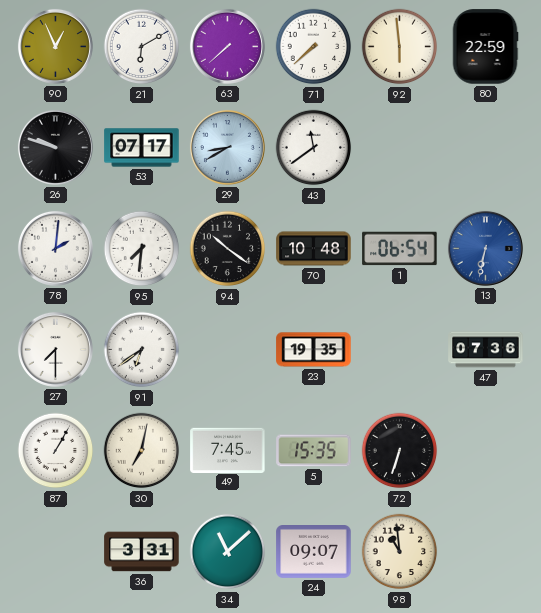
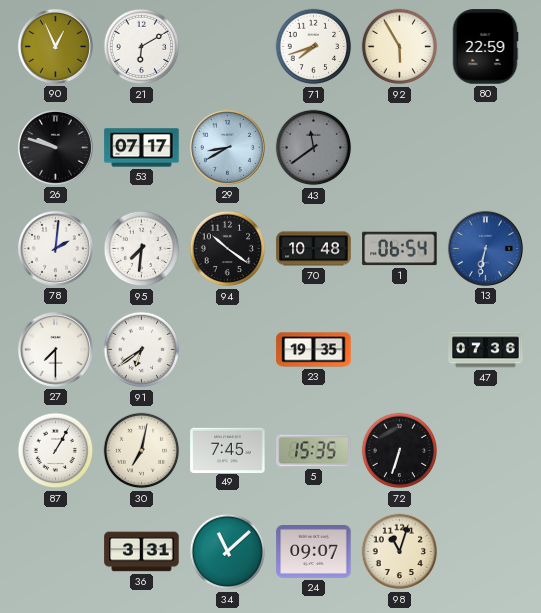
63: 7:38 -> none
71: 7:38 -> 7:42
92: 5:59 -> 5:55
43 dial: white -> grey
98: 10:59 -> 11:03
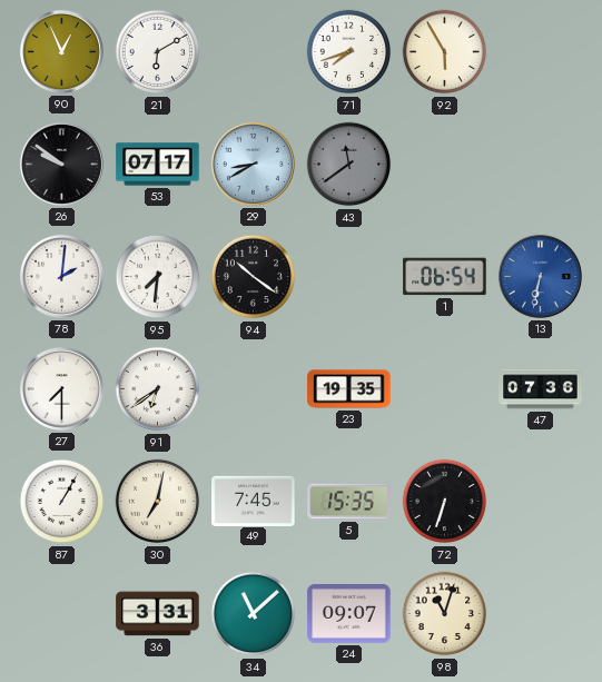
80: 22:59 -> none
26: 9:48 -> 9:51
70: 10:48 -> none
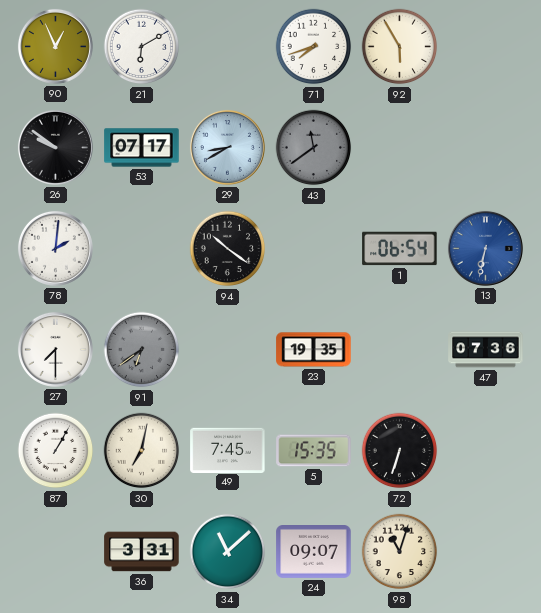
95: 7:31 -> none
91 dial: white -> grey
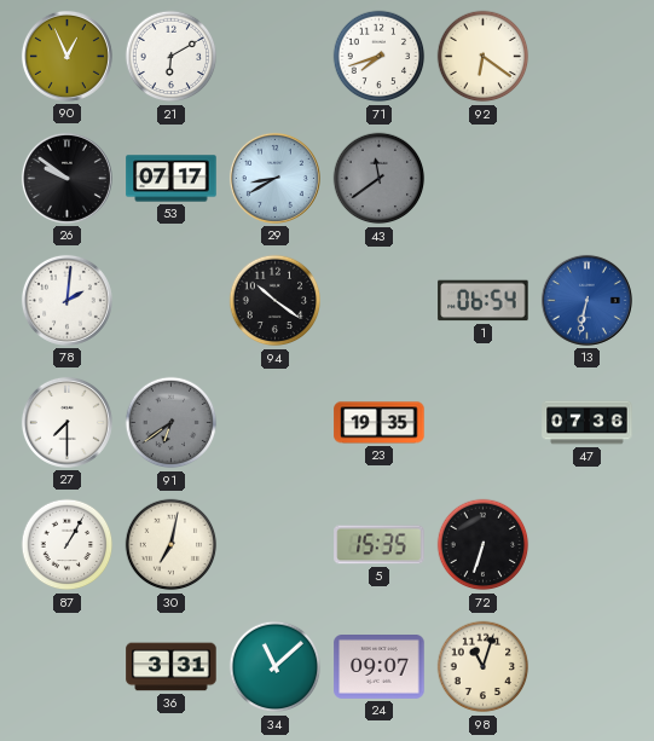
92: 5:55 -> 6:21
49: 7:45 -> none
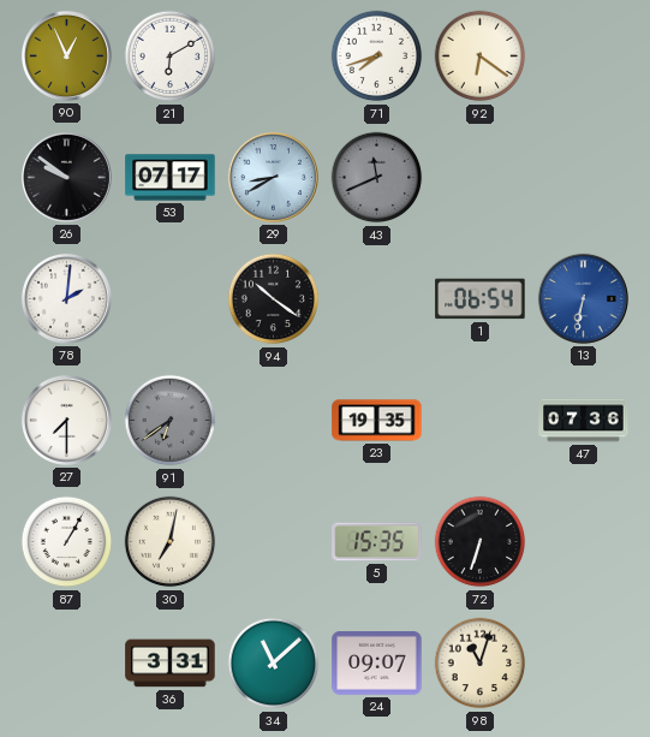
43: 11:39 -> 11:41
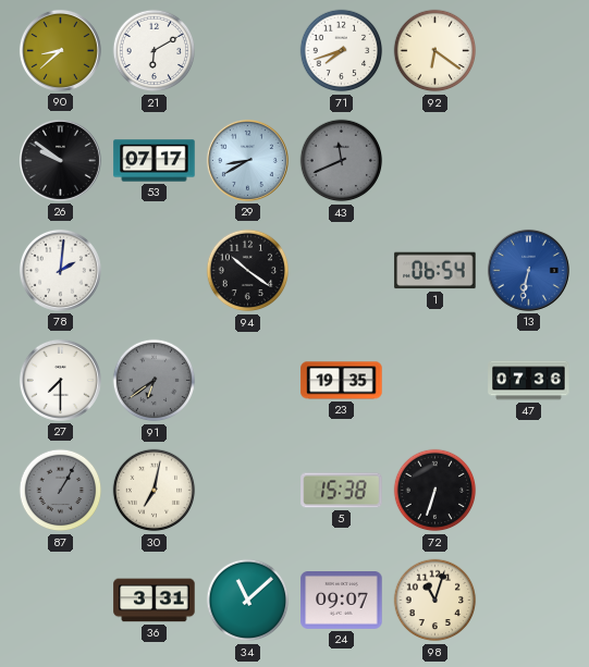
90: 12:56 -> 8:38
87 dial: white -> grey
5: 15:35 -> 15:38
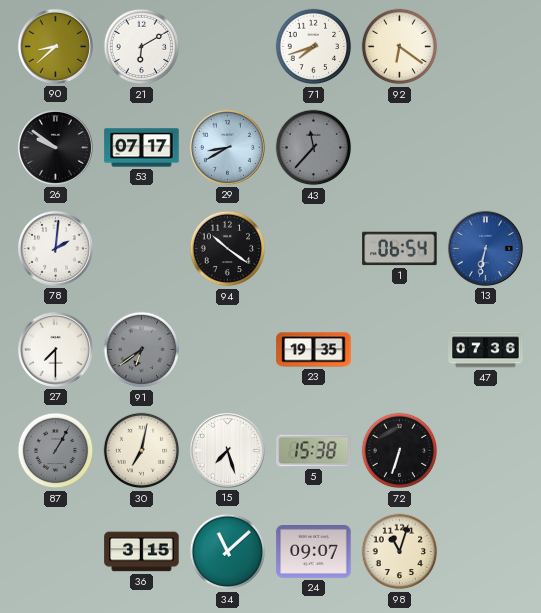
43: 11:41 -> 11:37
15: none -> 7:27
36: 3:31 -> 3:15
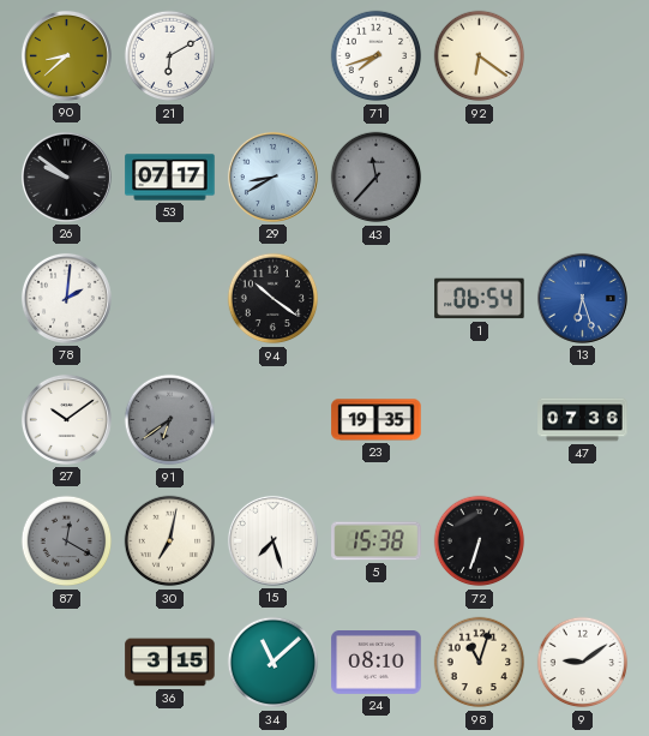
13: 6:32 -> 6:27
27: 7:30 -> 10:09
87: 1:05 -> 12:20
24: 09:07 -> 08:10
9: none -> 9:09
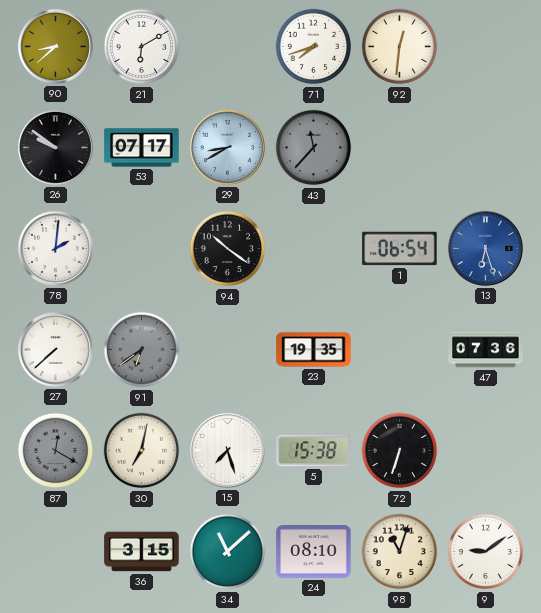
92: 6:21 -> 12:31
27: 10:09 -> 7:38
